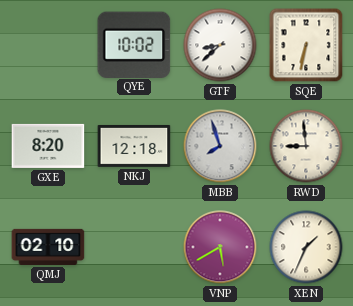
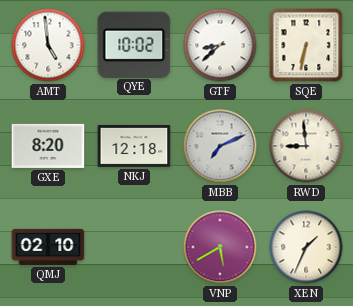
AMT: none -> 4:59
MBB: 7:57 -> 7:11
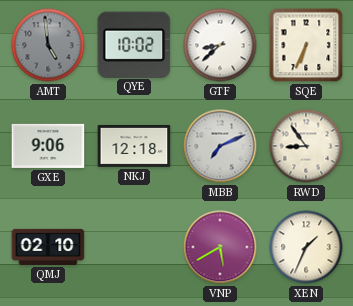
AMT dial: white -> grey
SQE: 6:32 -> 6:34
GXE: 8:20 -> 9:06
RWD: 8:59 -> 8:54
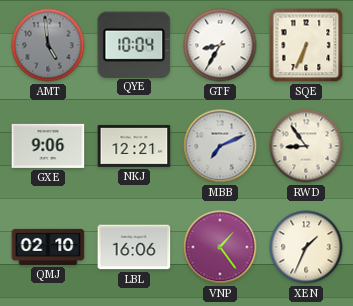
QYE: 10:02 -> 10:04
GTF: 8:38 -> 8:35
NKJ: 12:18 -> 12:21
LBL: none -> 16:06
VNP: 5:40 -> 1:24
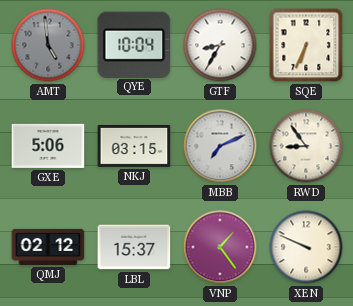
GXE: 9:06 -> 5:06
NKJ: 12:21 -> 03:15
QMJ: 02:10 -> 02:12
LBL: 16:06 -> 15:37
XEN: 1:34 -> 9:49
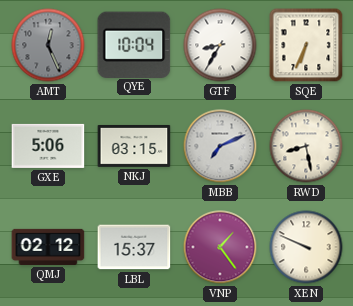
AMT: 4:59 -> 12:26
RWD: 8:54 -> 8:28
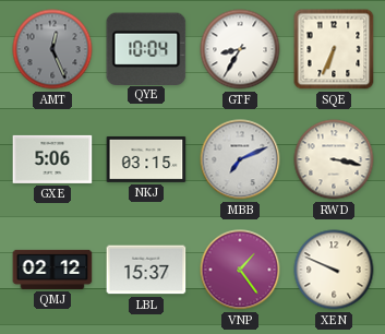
RWD: 8:28 -> 3:17
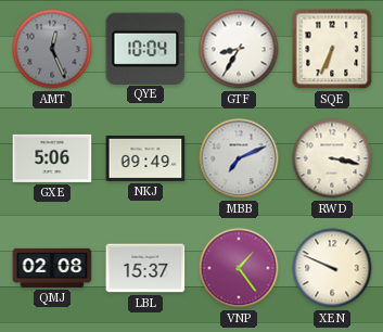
NKJ: 03:15 -> 09:49
QMJ: 02:12 -> 02:08
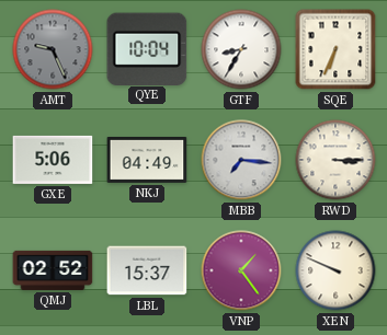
AMT: 12:26 -> 9:26
NKJ: 09:49 -> 04:49
MBB: 7:11 -> 7:16
RWD: 3:17 -> 3:15
QMJ: 02:08 -> 02:52
